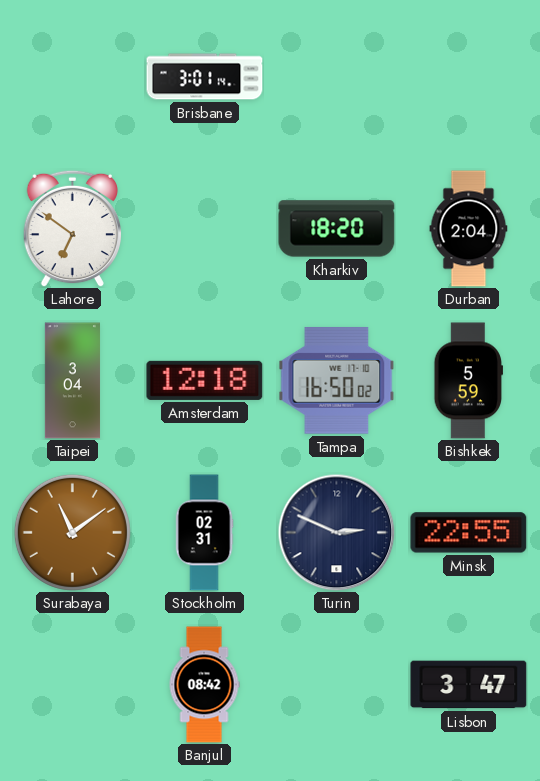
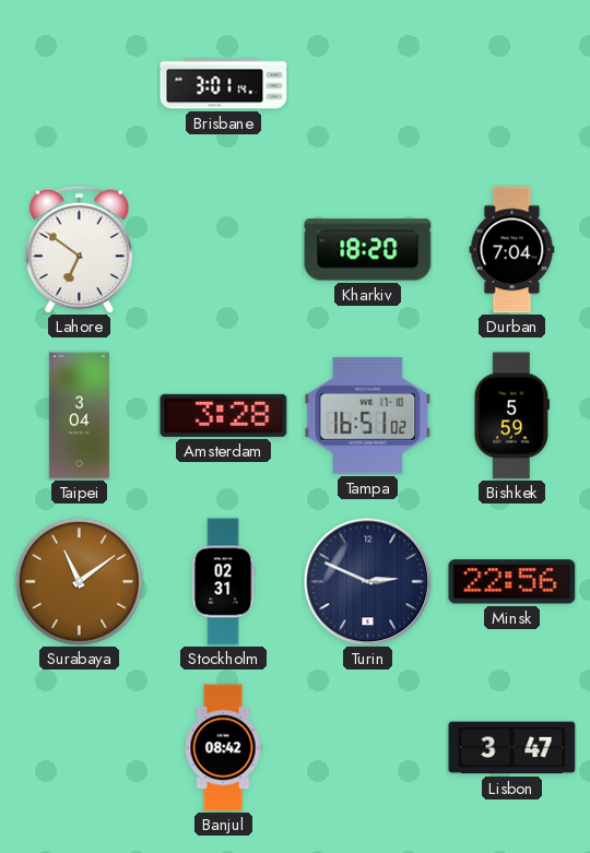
Durban: 2:04 -> 7:04
Amsterdam: 12:18 -> 3:28
Tampa: 16:50 -> 16:51
Minsk: 22:55 -> 22:56
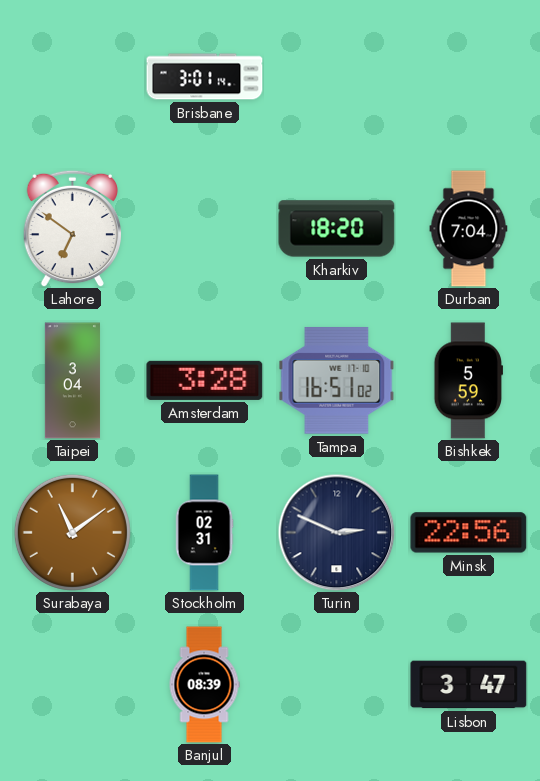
Banjul: 08:42 -> 08:39
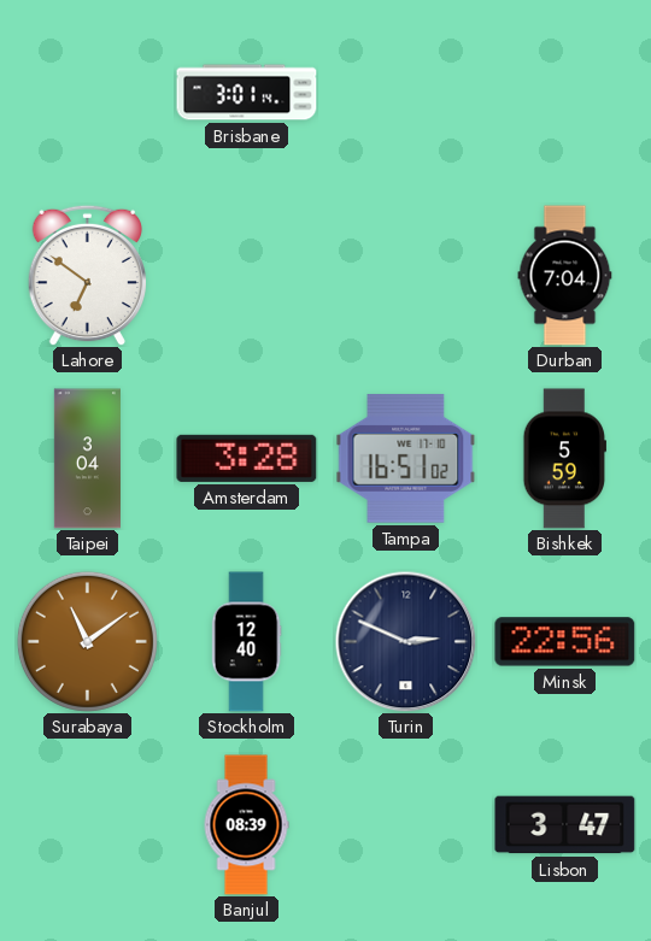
Kharkiv: 18:20 -> none
Stockholm: 02:31 -> 12:40
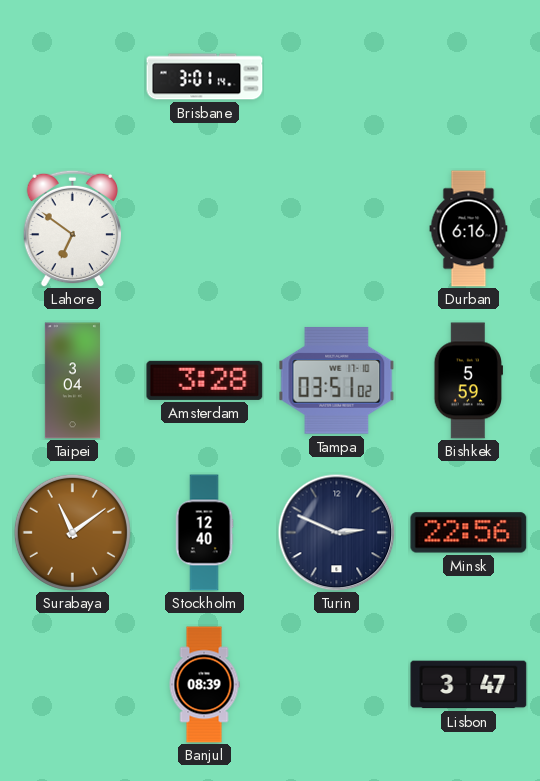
Durban: 7:04 -> 6:16
Tampa: 16:51 -> 03:51
